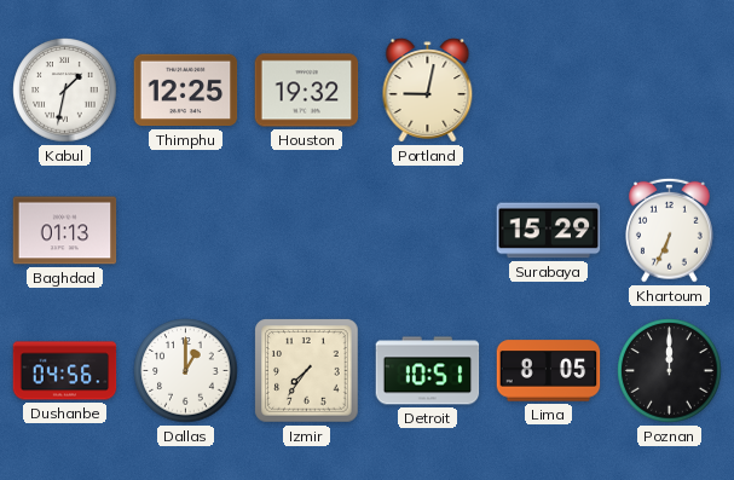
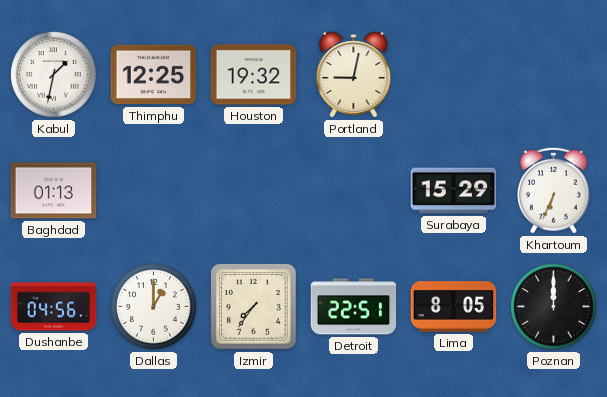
Detroit: 10:51 -> 22:51
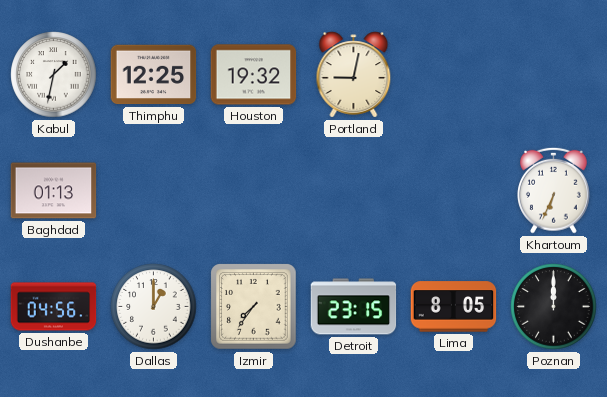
Surabaya: 15:29 -> none
Detroit: 22:51 -> 23:15
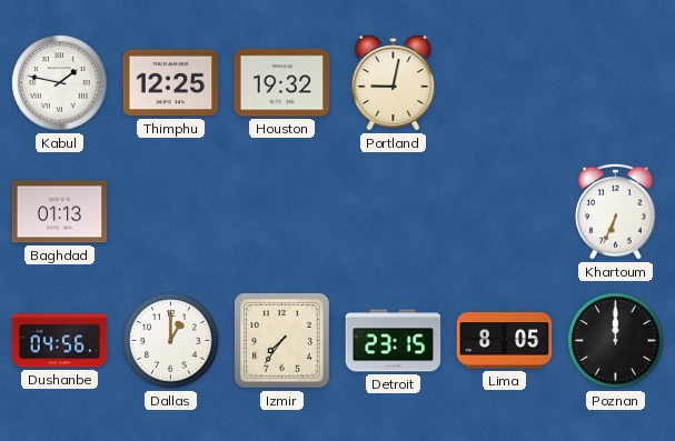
Kabul: 1:32 -> 1:47
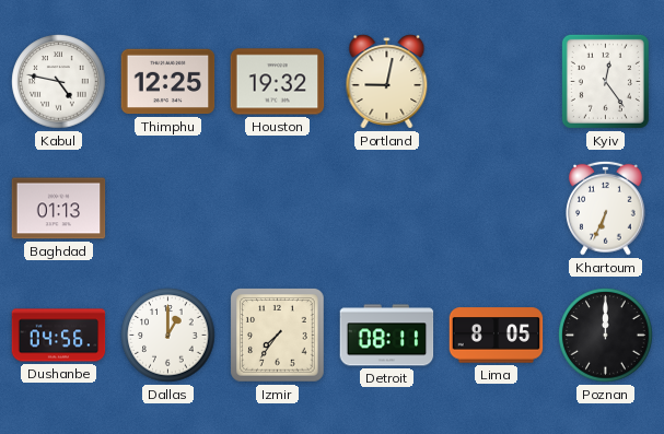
Kabul: 1:47 -> 4:47
Kyiv: none -> 12:24
Detroit: 23:15 -> 08:11
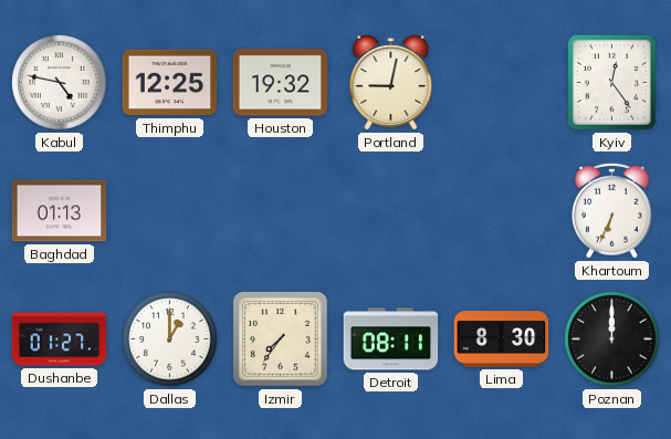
Dushanbe: 04:56 -> 01:27
Lima: 8:05 -> 8:30
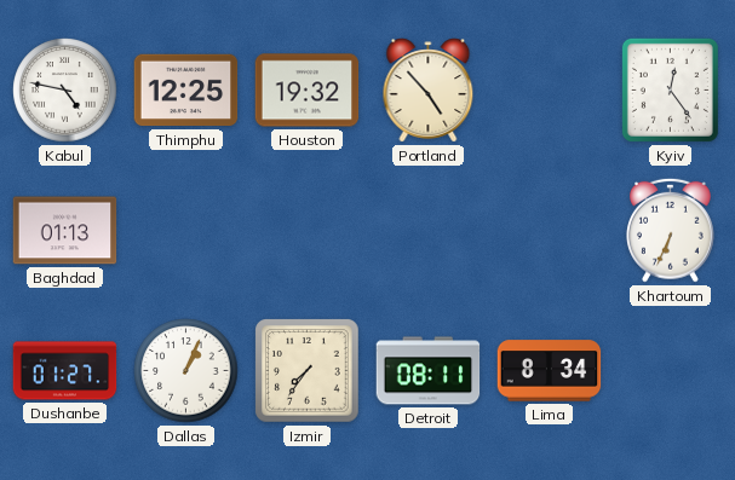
Portland: 9:02 -> 4:53
Dallas: 1:00 -> 1:04
Lima: 8:30 -> 8:34
Poznan: 12:00 -> none
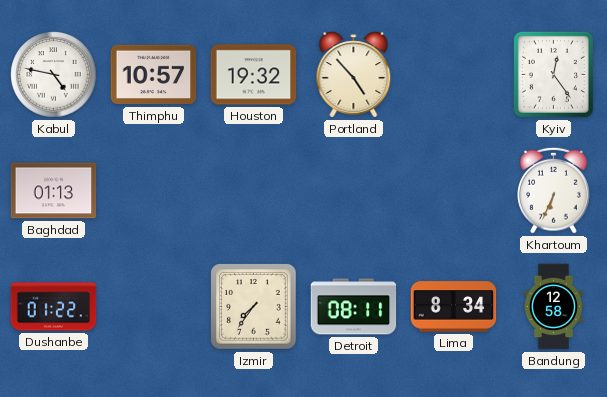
Thimphu: 12:25 -> 10:57
Dushanbe: 01:27 -> 01:22
Dallas: 1:04 -> none
Bandung: none -> 12:58
